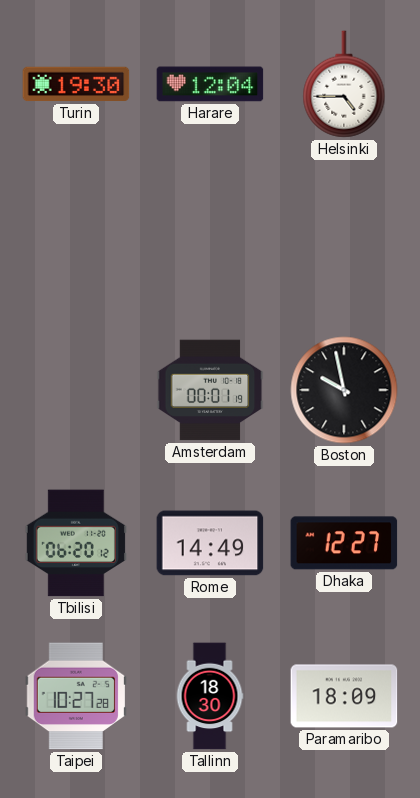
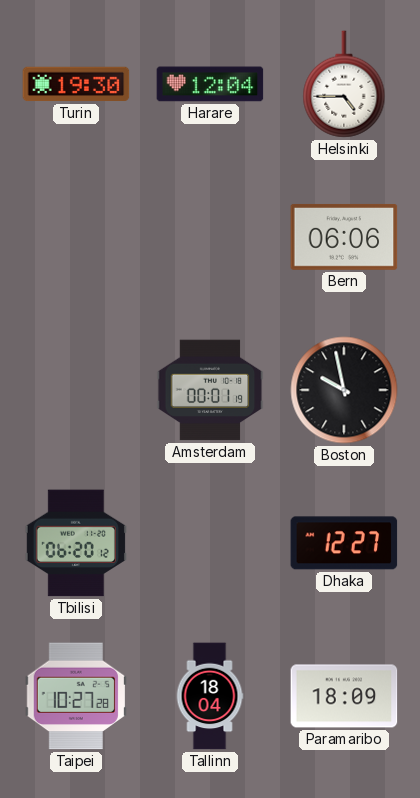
Bern: none -> 06:06
Rome: 14:49 -> none
Tallinn: 18:30 -> 18:04
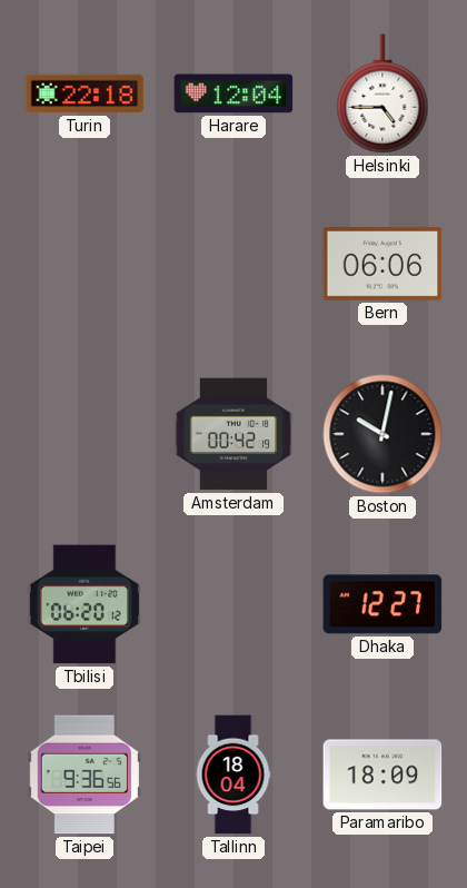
Turin: 19:30 -> 22:18
Amsterdam: 00:01 -> 00:42
Boston: 9:58 -> 10:02
Taipei: 10:27 -> 9:36
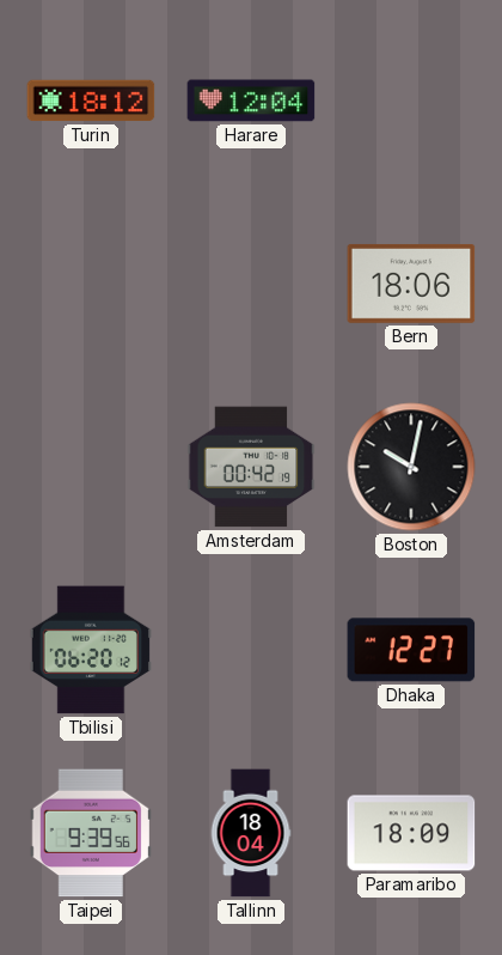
Turin: 22:18 -> 18:12
Helsinki: 4:45 -> none
Bern: 06:06 -> 18:06
Taipei: 9:36 -> 9:39
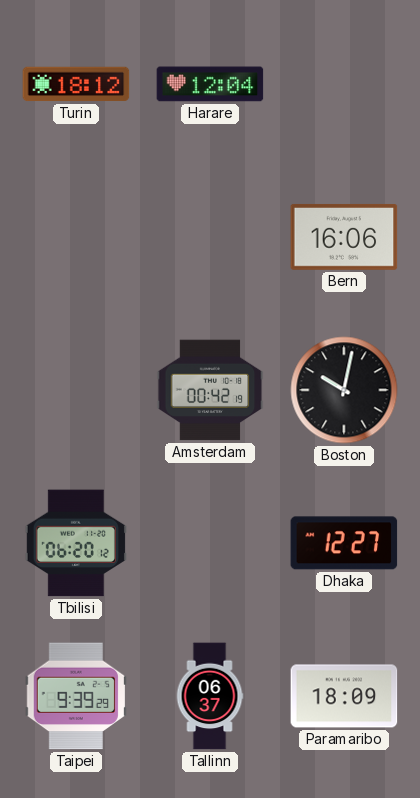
Bern: 18:06 -> 16:06
Taipei: 9:39:56 -> 9:39:29
Tallinn: 18:04 -> 06:37
